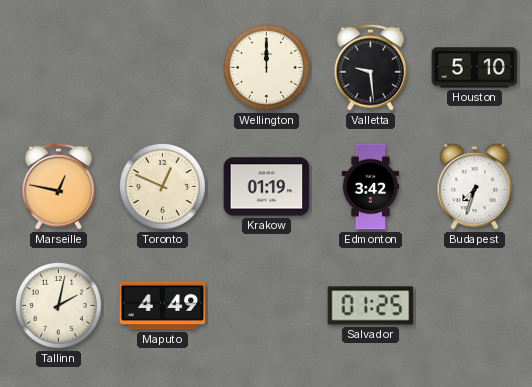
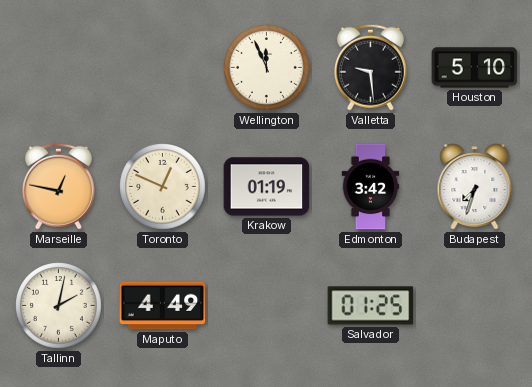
Wellington: 12:00 -> 11:56
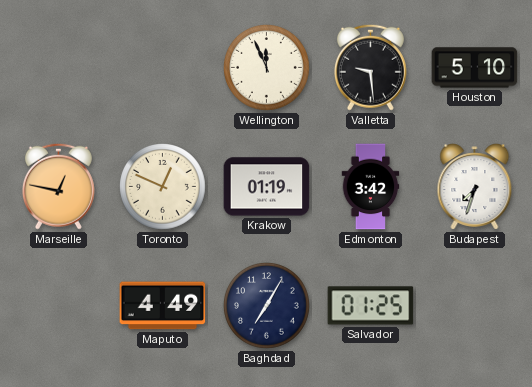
Tallinn: 2:02 -> none
Baghdad: none -> 7:05
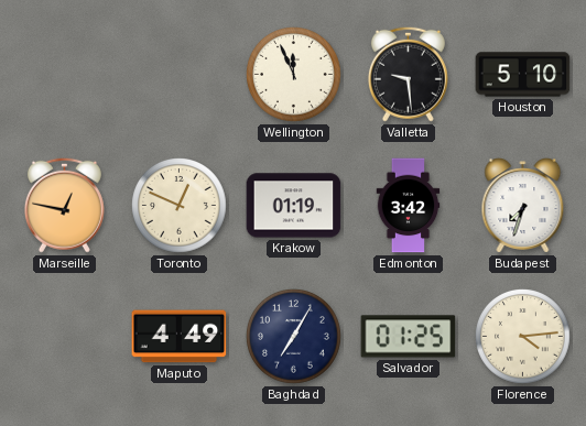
Florence: none -> 4:14
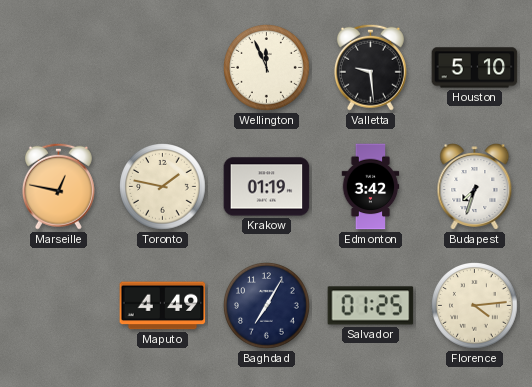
Toronto: 12:49 -> 1:47
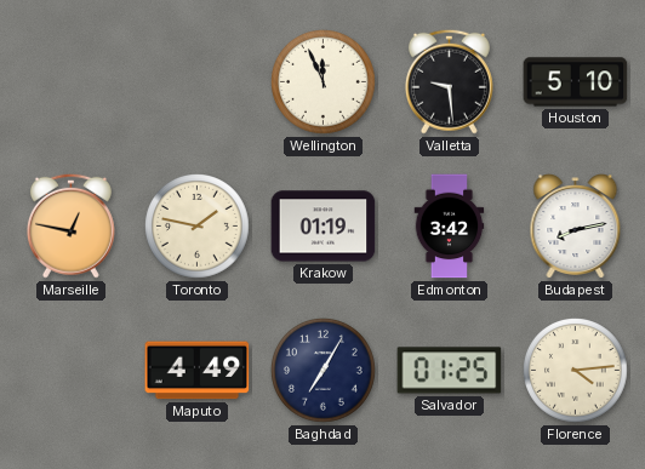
Budapest: 7:33 -> 8:13
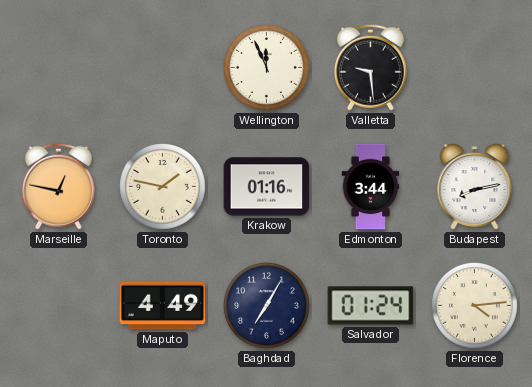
Houston: 5:10 -> none
Krakow: 01:19 -> 01:16
Edmonton: 3:42 -> 3:44
Salvador: 01:25 -> 01:24
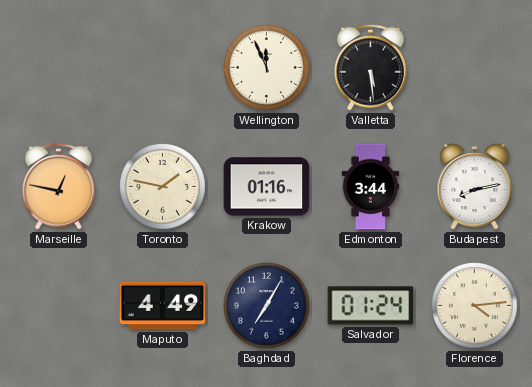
Valletta: 9:29 -> 5:29
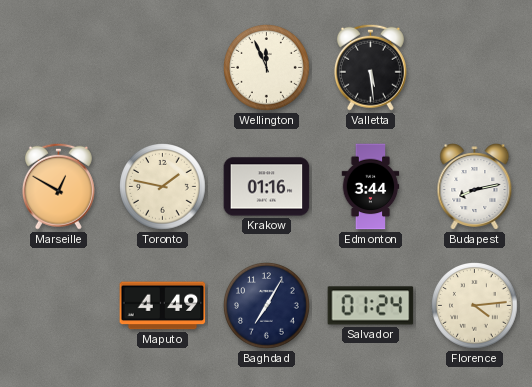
Marseille: 12:47 -> 12:50
